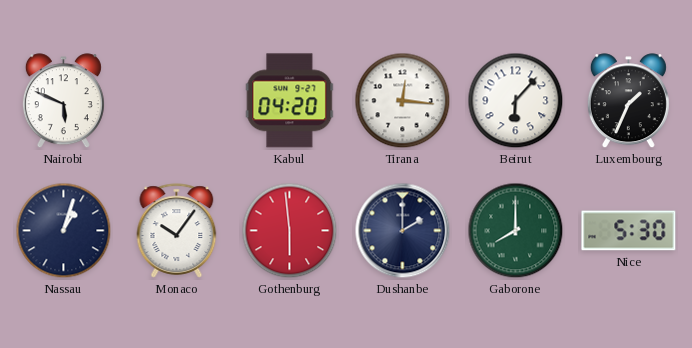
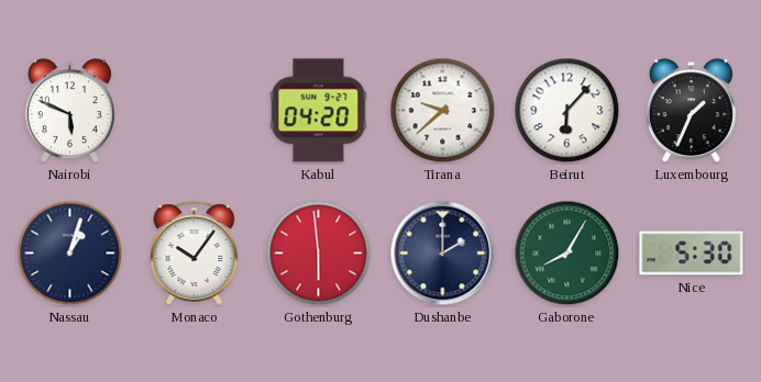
Tirana: 12:16 -> 9:38
Gaborone: 8:00 -> 8:05
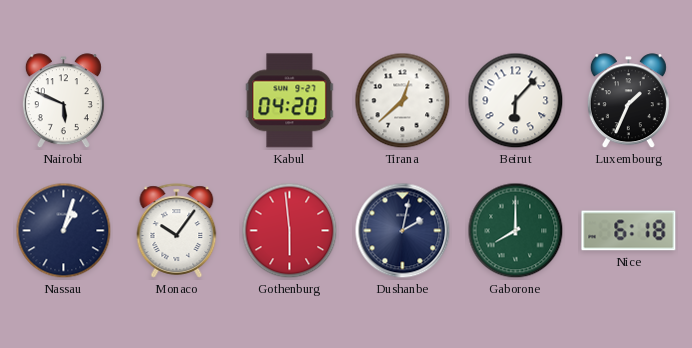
Tirana: 9:38 -> 12:38
Dushanbe: 2:00 -> 2:02
Gaborone: 8:05 -> 8:00
Nice: 5:30 -> 6:18
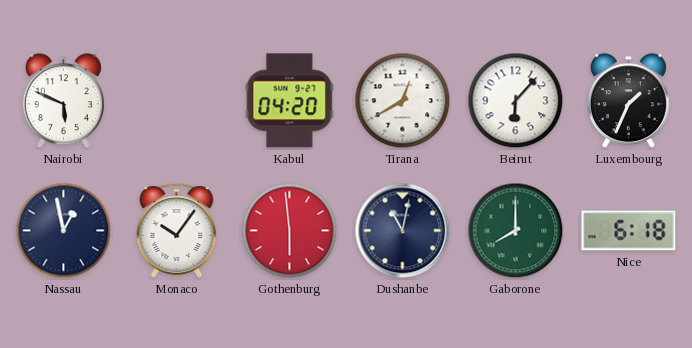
Tirana: 12:38 -> 12:40
Nassau: 1:03 -> 12:58
Dushanbe: 2:02 -> 11:02
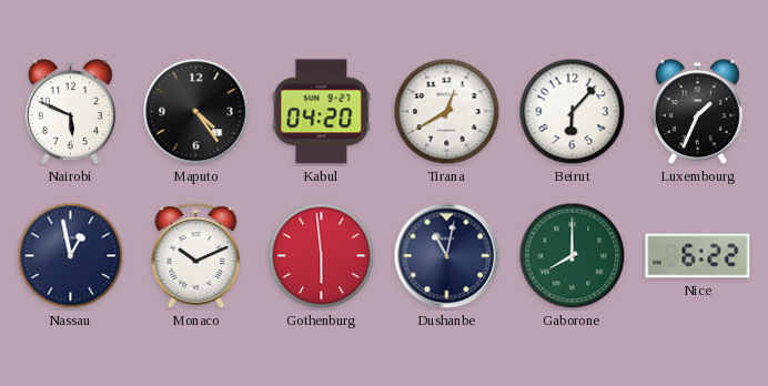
Maputo: none -> 4:24
Monaco: 10:06 -> 10:11
Nice: 6:18 -> 6:22
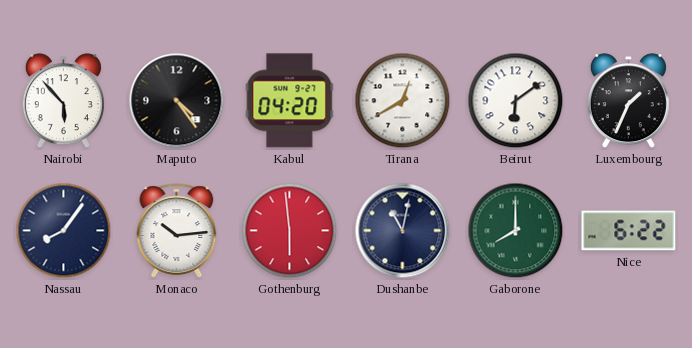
Nairobi: 5:49 -> 5:53
Beirut: 6:07 -> 6:09
Nassau: 12:58 -> 8:06
Monaco: 10:11 -> 10:14
